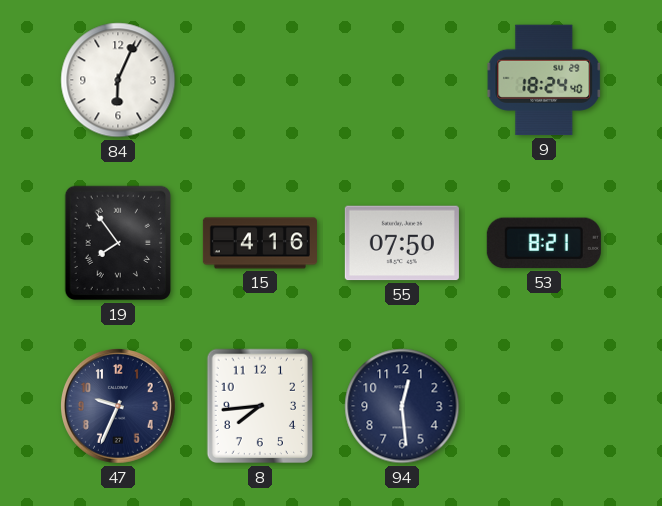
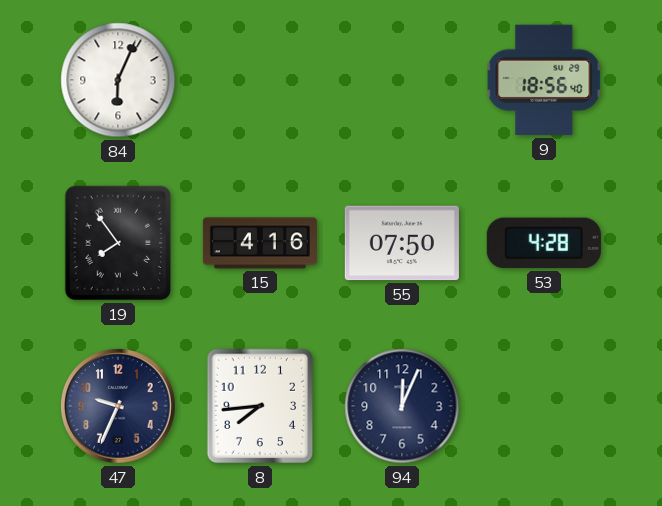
9: 18:24 -> 18:56
53: 8:21 -> 4:28
94: 12:29 -> 12:04
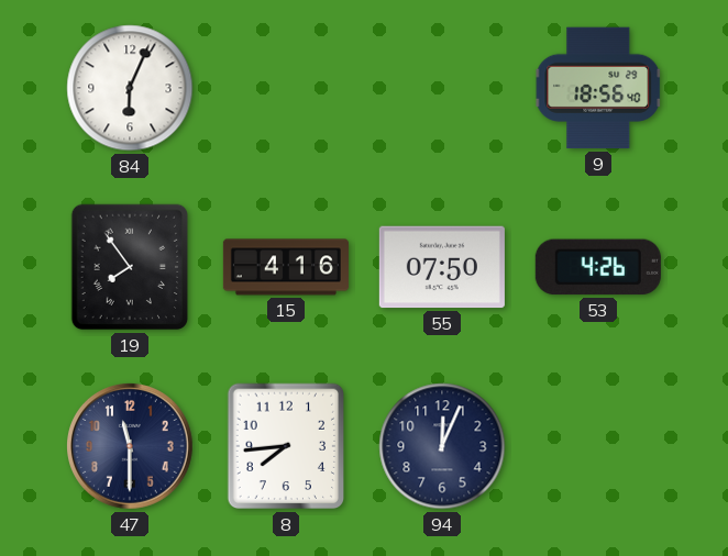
53: 4:28 -> 4:26
47: 9:34 -> 11:30
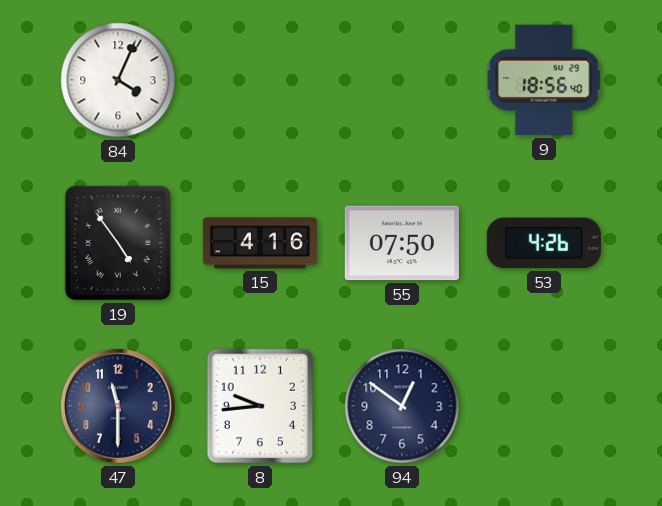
84: 6:04 -> 4:04
19: 7:54 -> 4:54
8: 7:44 -> 9:44
94: 12:04 -> 12:51
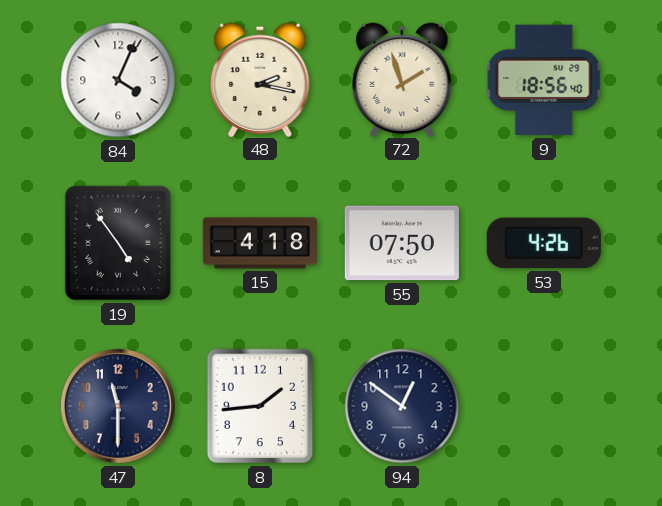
48: none -> 2:17
72: none -> 1:57
15: 4:16 -> 4:18
8: 9:44 -> 1:44
